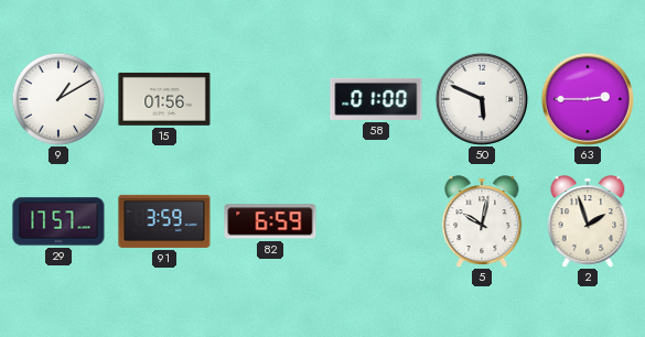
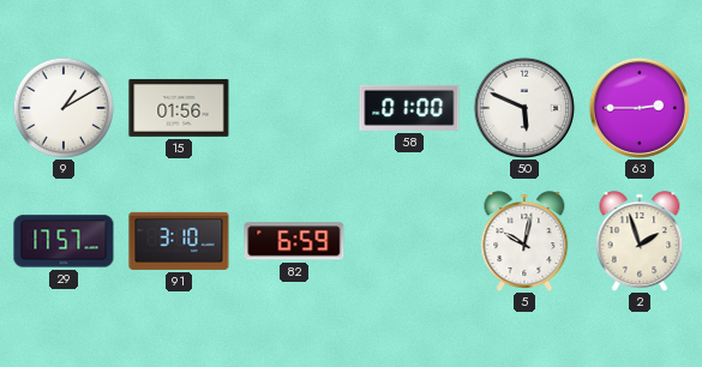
91: 3:59 -> 3:10
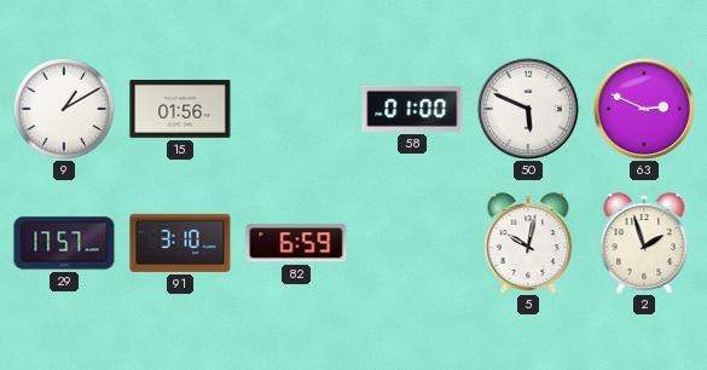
63: 2:45 -> 2:49
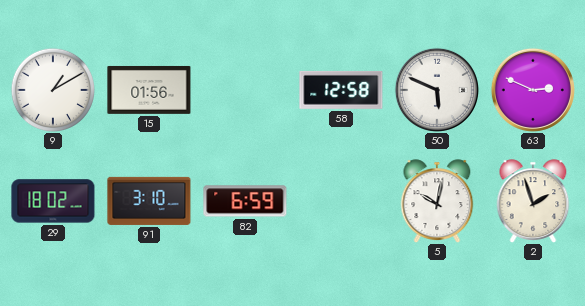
58: 01:00 -> 12:58
29: 17:57 -> 18:02
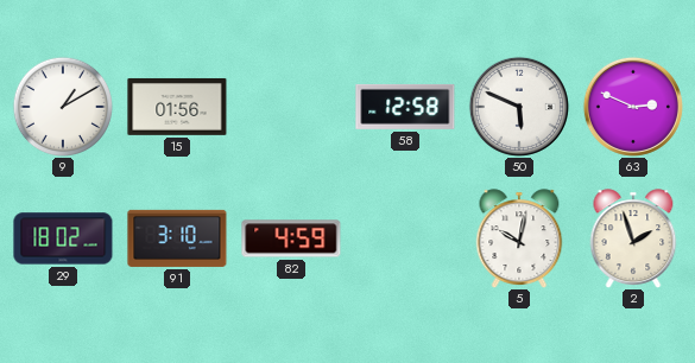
82: 6:59 -> 4:59
